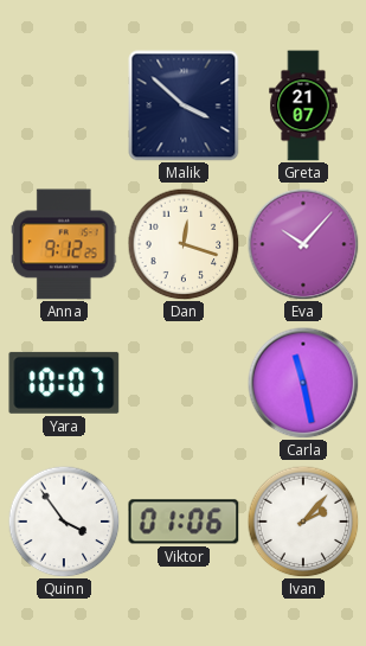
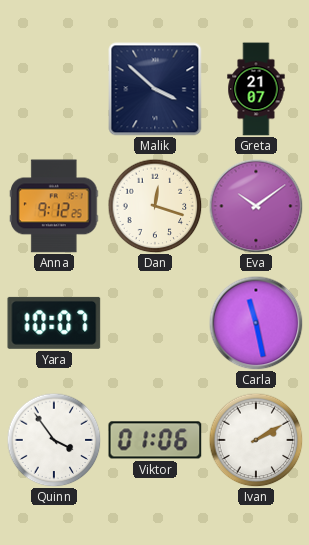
Eva: 10:07 -> 10:09
Ivan: 2:07 -> 2:10
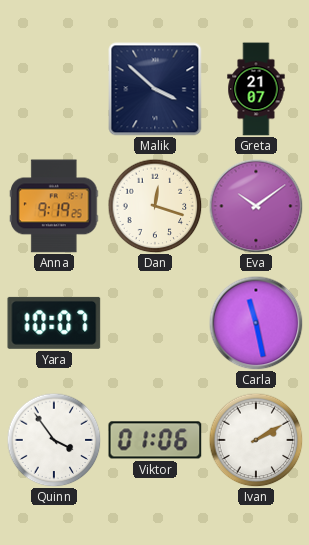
Anna: 9:12 -> 9:19
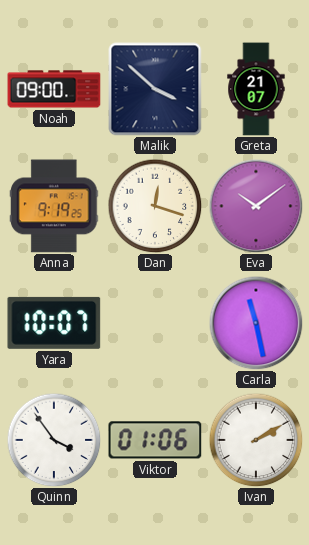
Noah: none -> 09:00
